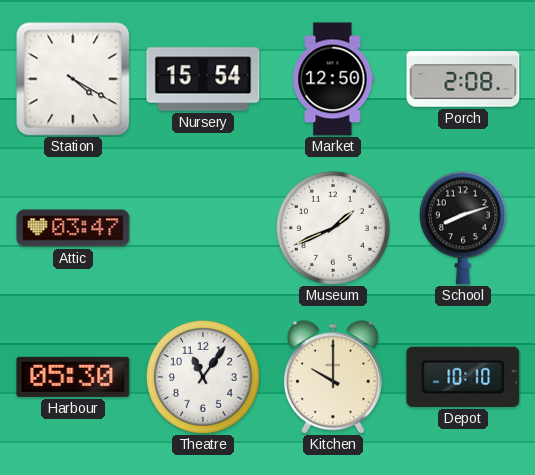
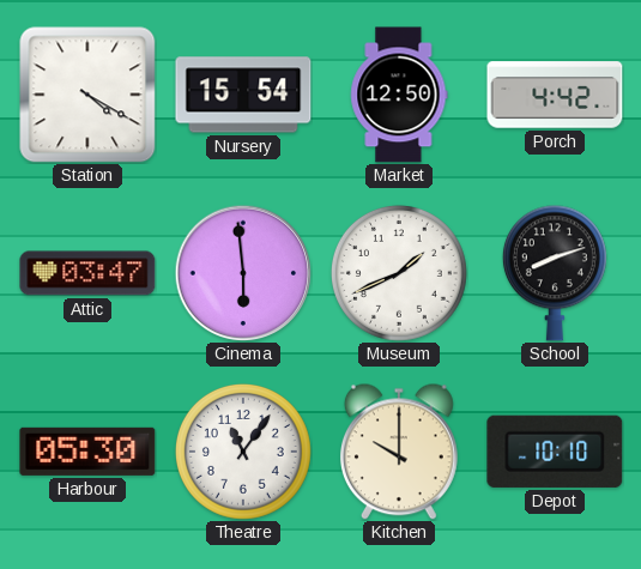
Porch: 2:08 -> 4:42
Cinema: none -> 5:59
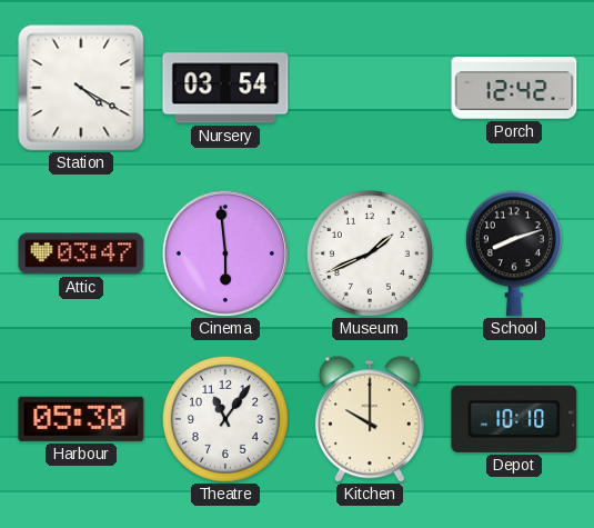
Nursery: 15:54 -> 03:54
Market: 12:50 -> none
Porch: 4:42 -> 12:42
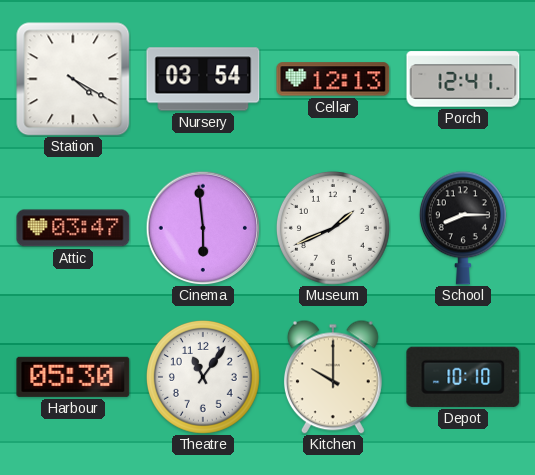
Cellar: none -> 12:13
Porch: 12:42 -> 12:41
School: 8:12 -> 8:15
